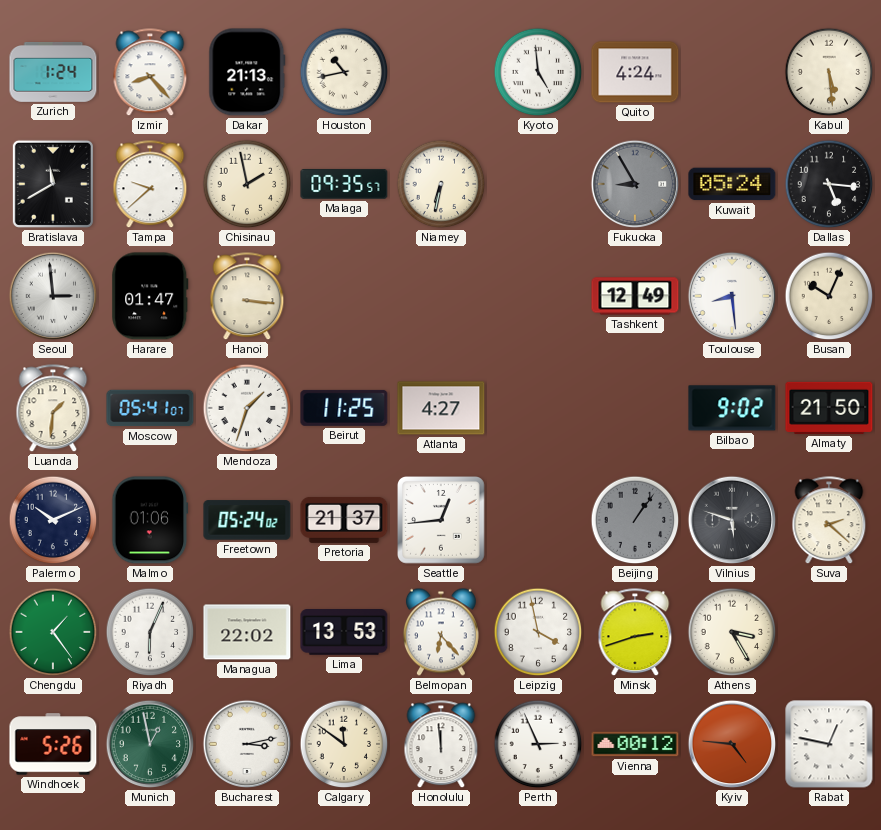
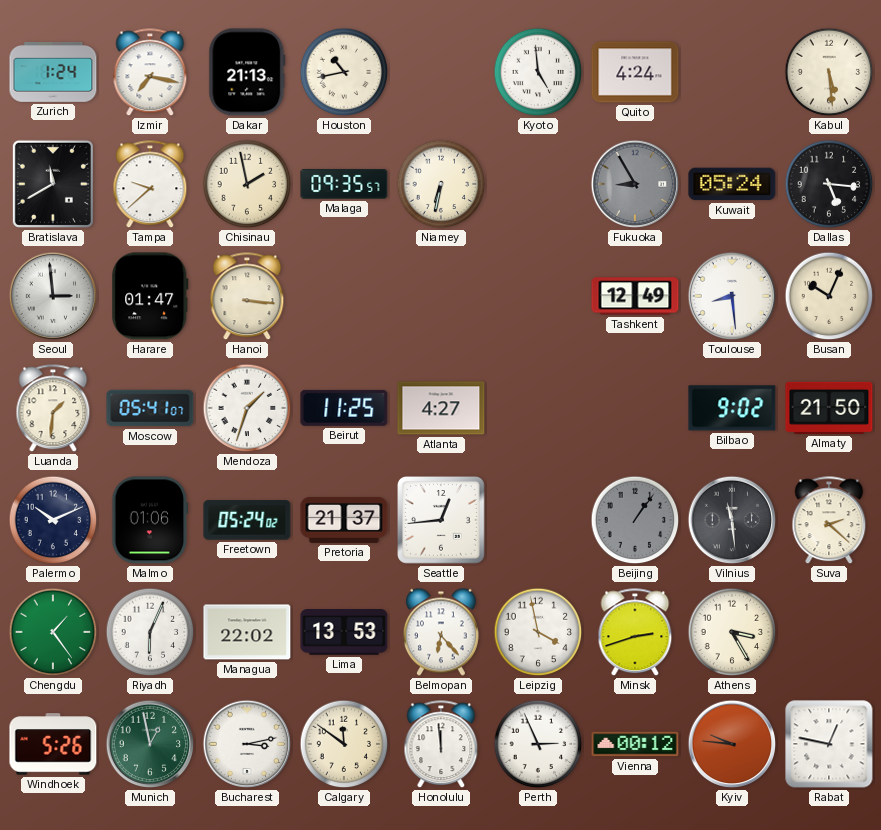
Izmir: 8:23 -> 7:17
Vilnius: 5:48 -> 11:29
Kyiv: 4:46 -> 9:46
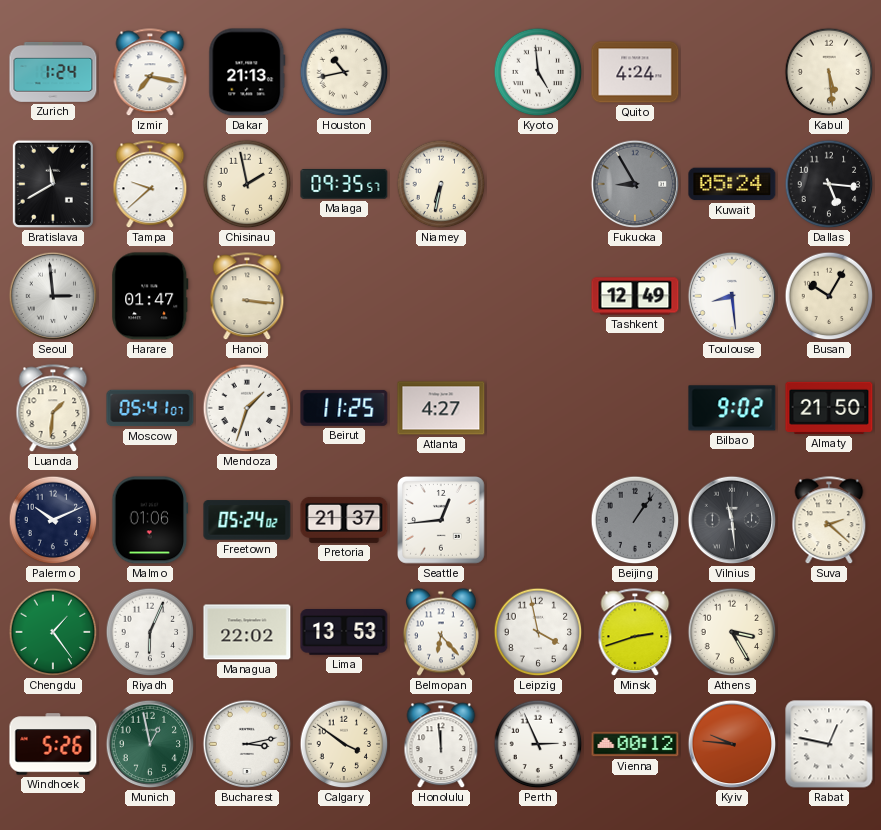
Busan: 10:04 -> 10:05
Calgary: 11:51 -> 3:51
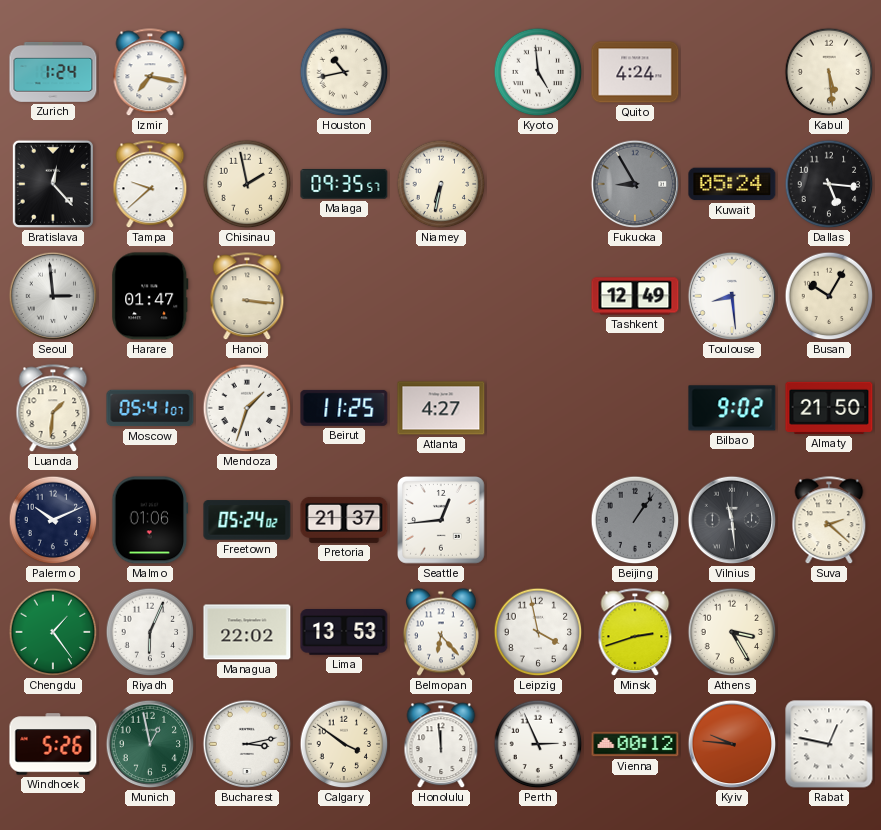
Dakar: 21:13 -> none
Bratislava: 11:40 -> 12:23
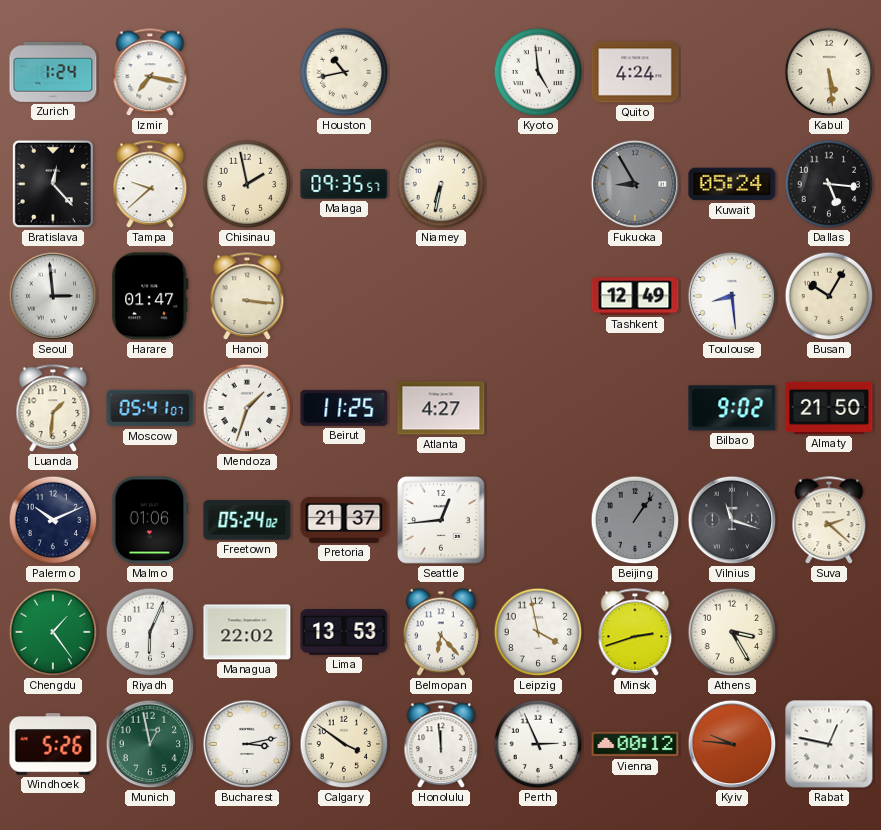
Vilnius: 11:29 -> 11:18
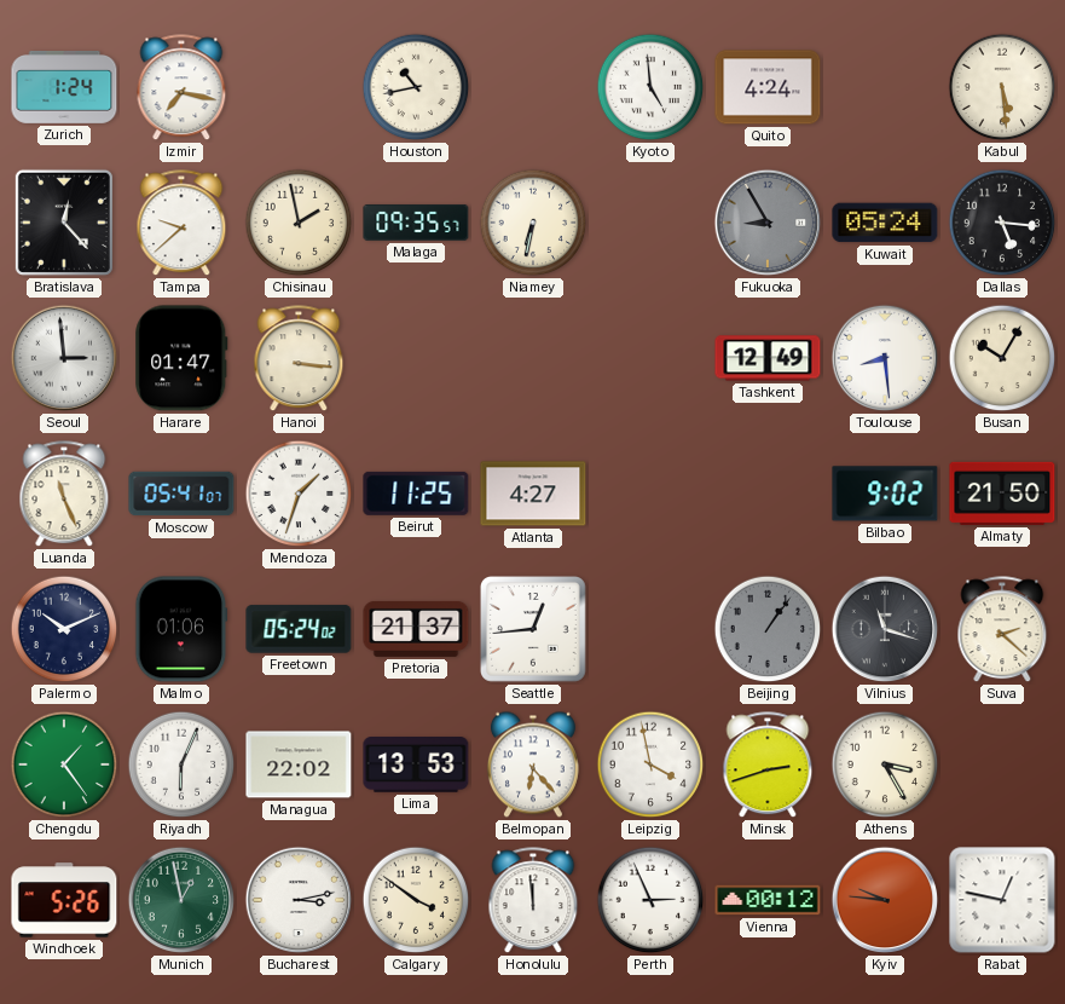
Luanda: 1:31 -> 11:26
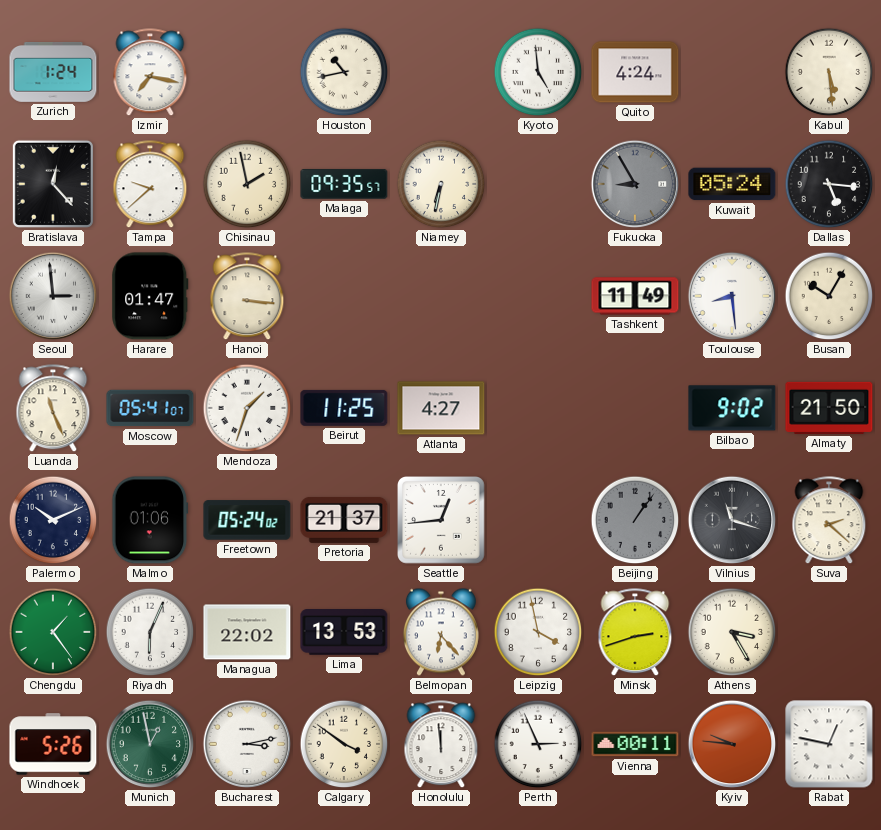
Tashkent: 12:49 -> 11:49
Vienna: 00:12 -> 00:11
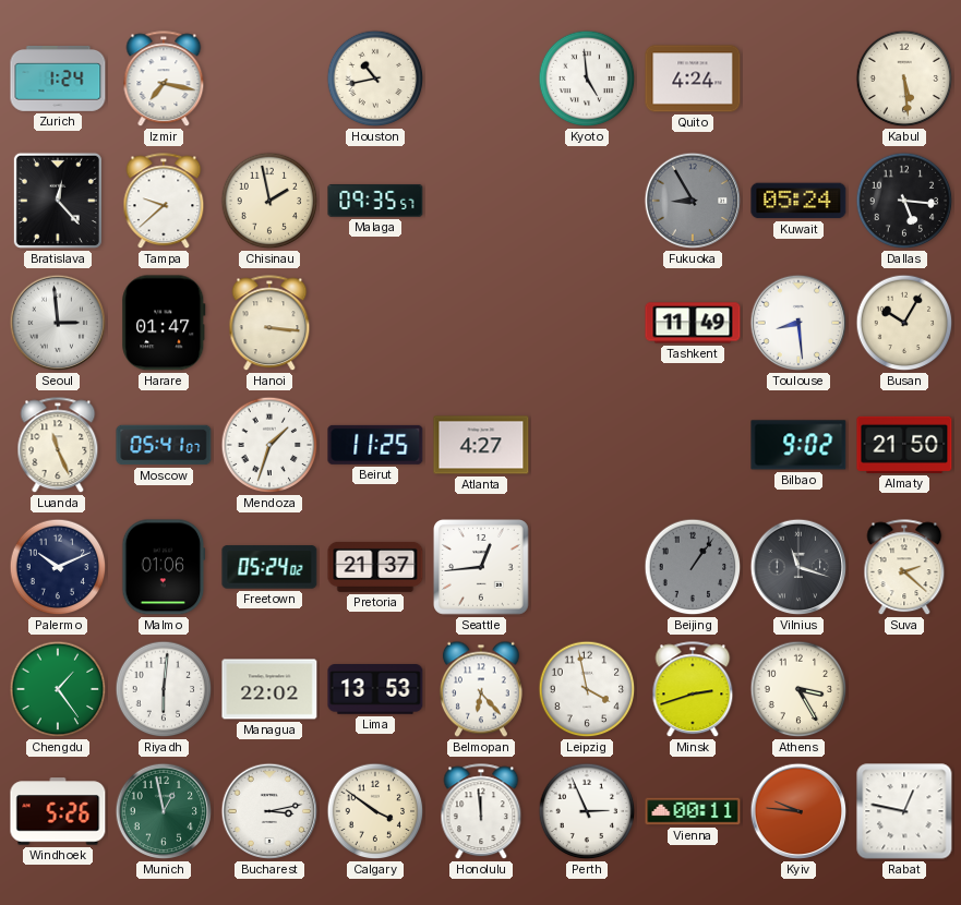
Niamey: 6:32 -> none
Riyadh: 6:04 -> 6:01
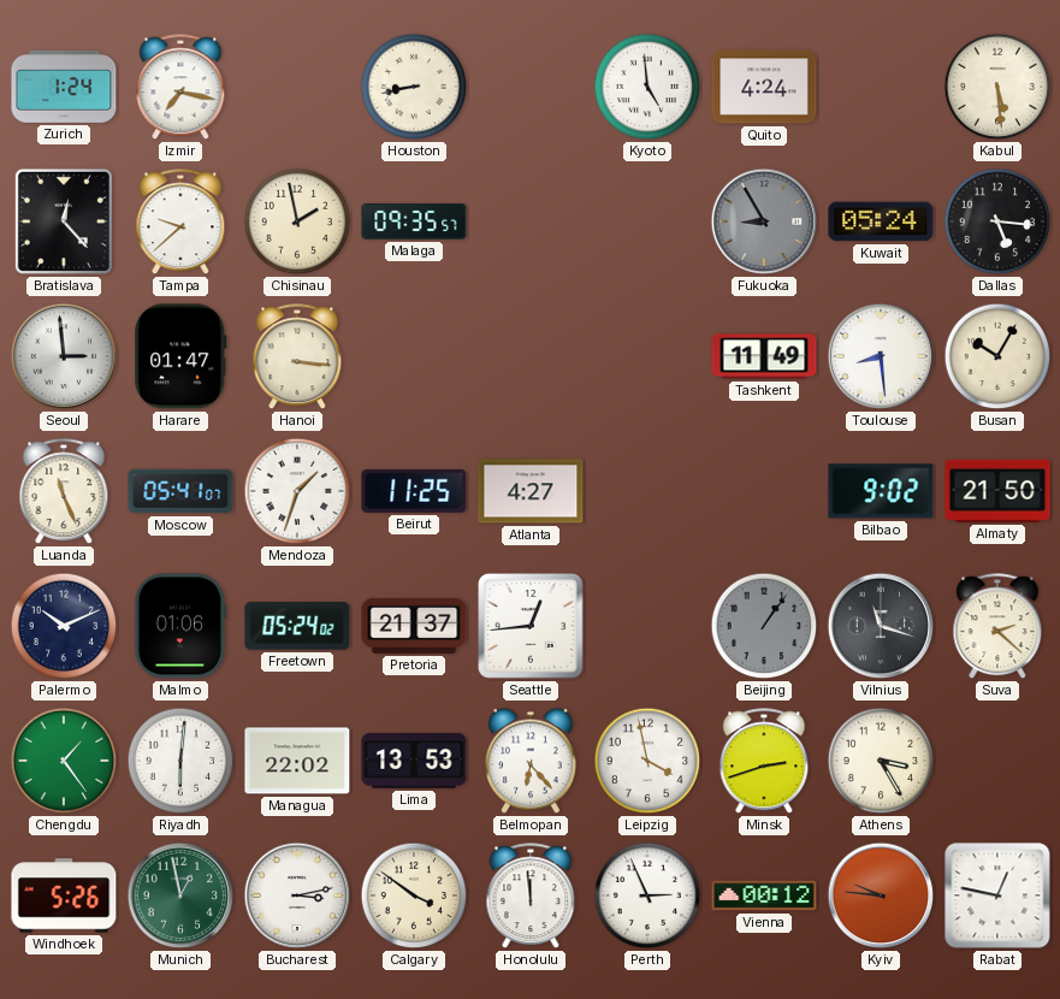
Houston: 10:43 -> 8:43
Vienna: 00:11 -> 00:12
